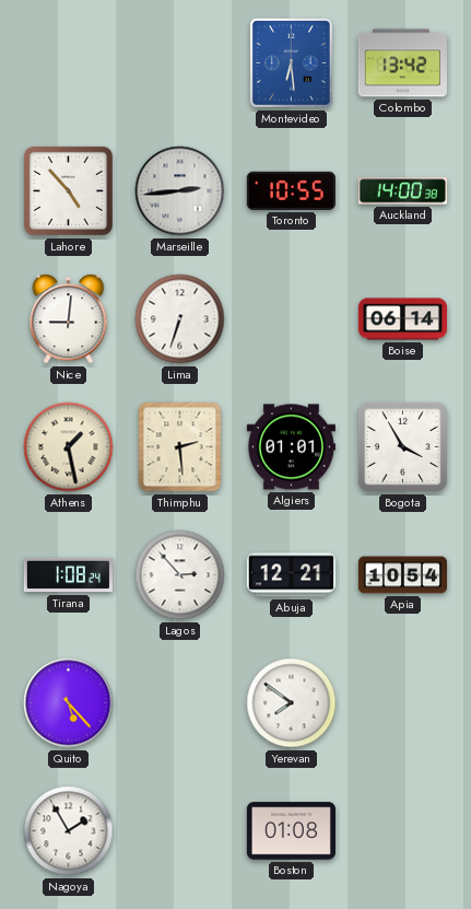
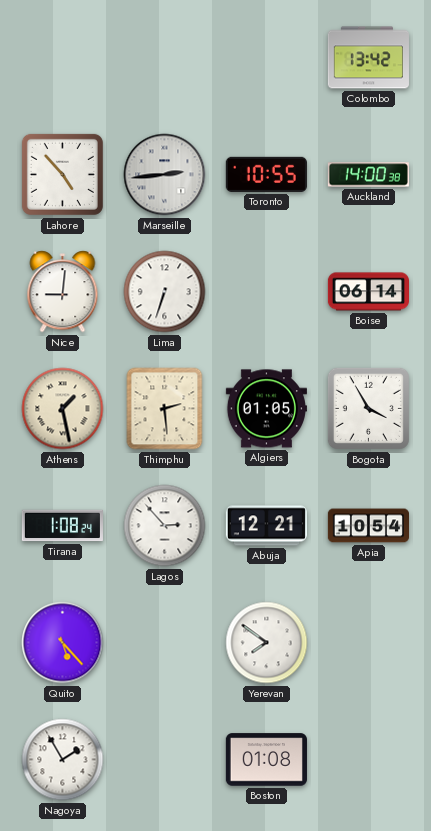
Montevideo: 6:29 -> none
Algiers: 01:01 -> 01:05
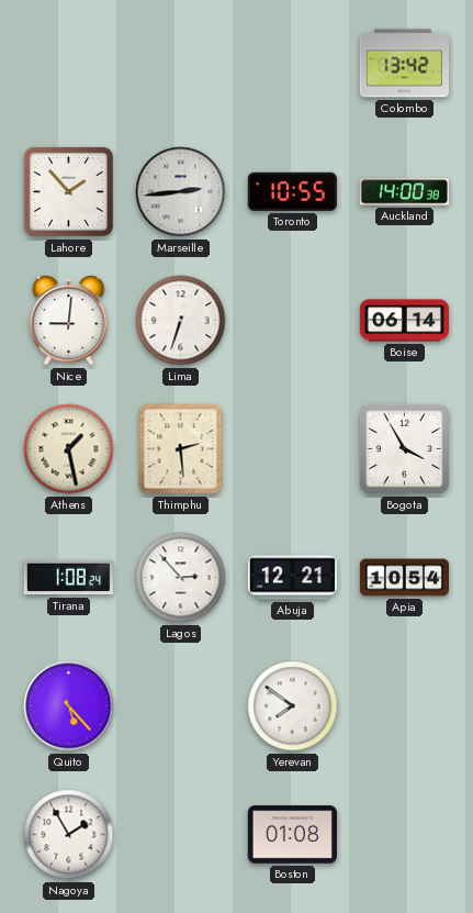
Lahore: 4:53 -> 1:53
Algiers: 01:05 -> none
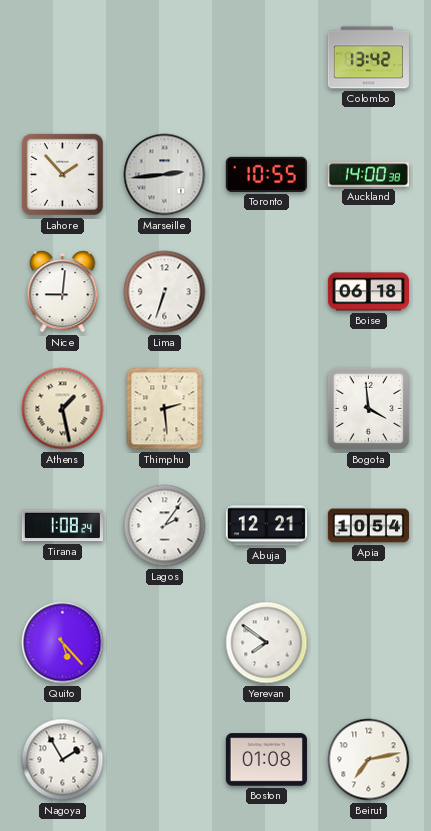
Boise: 06:14 -> 06:18
Bogota: 3:55 -> 3:59
Lagos: 2:53 -> 2:06
Beirut: none -> 7:13
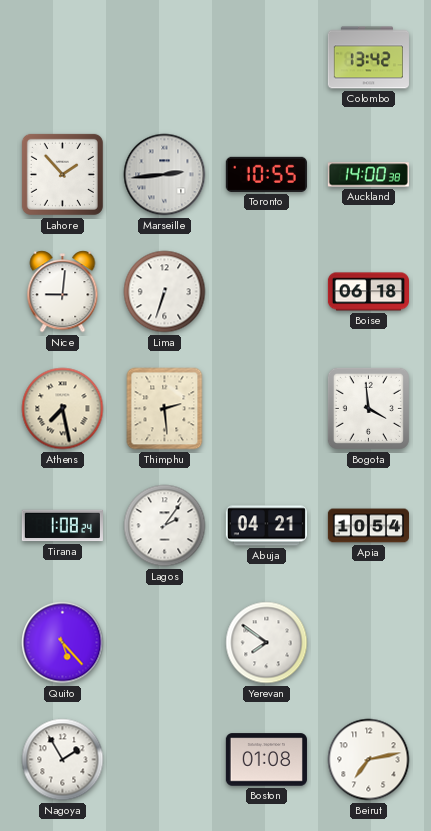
Athens: 1:28 -> 7:28
Abuja: 12:21 -> 04:21
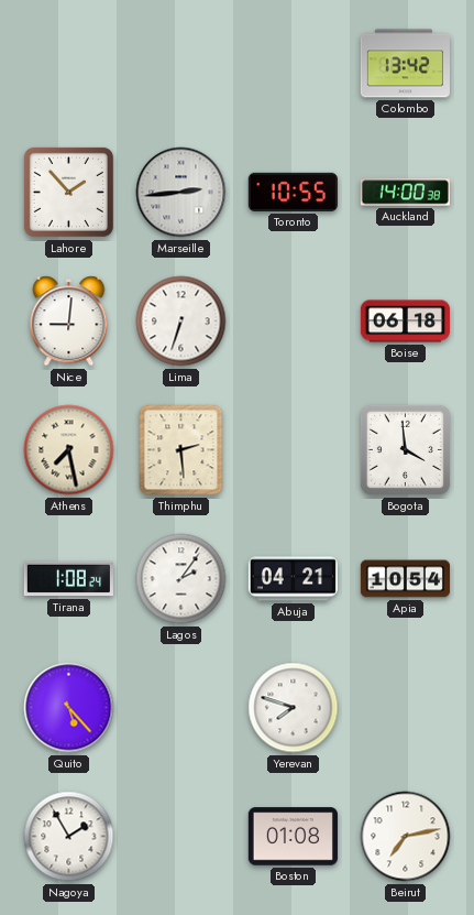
Yerevan: 7:51 -> 7:48
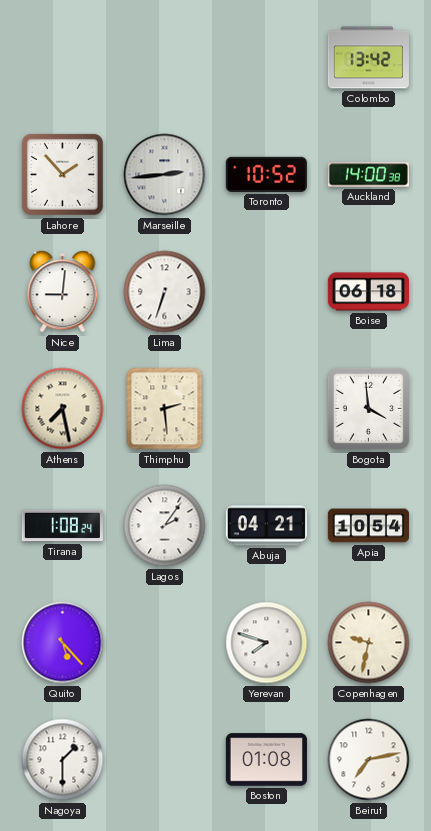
Toronto: 10:55 -> 10:52
Copenhagen: none -> 9:32
Nagoya: 1:55 -> 1:30
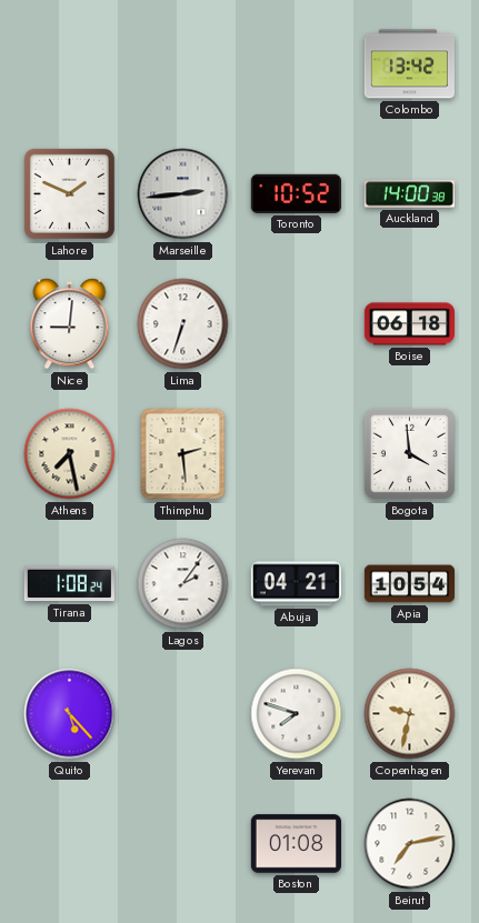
Lahore: 1:53 -> 1:49
Nagoya: 1:30 -> none
